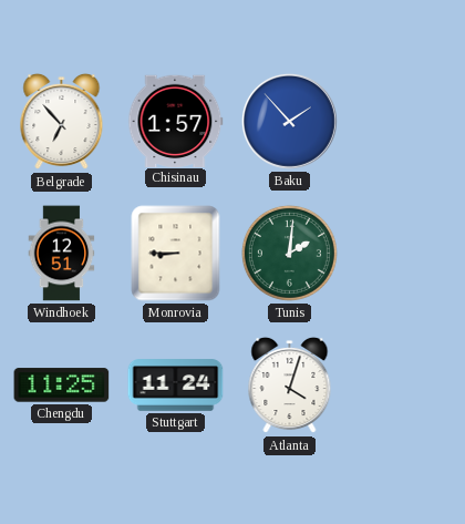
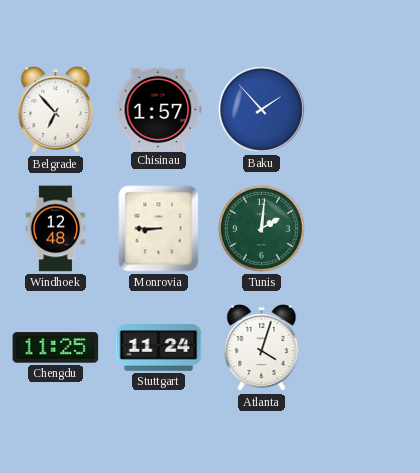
Windhoek: 12:51 -> 12:48
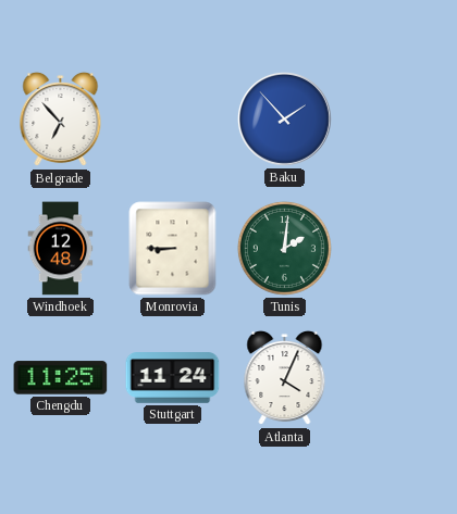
Chisinau: 1:57 -> none
Atlanta: 4:03 -> 4:04
